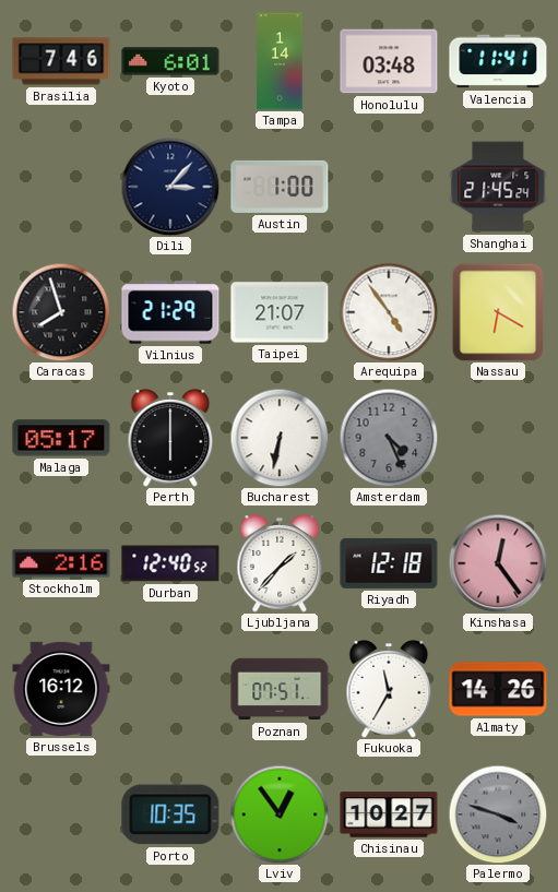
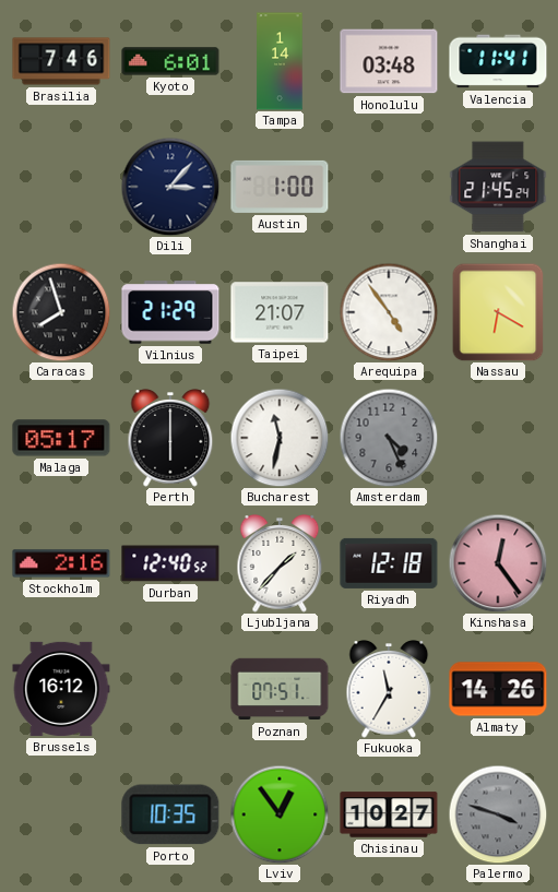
Bucharest: 6:32 -> 11:32
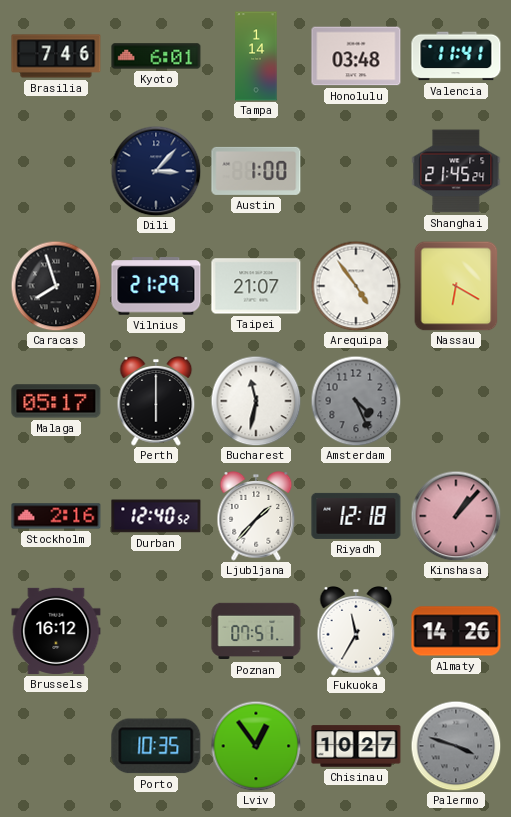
Kinshasa: 12:24 -> 1:07
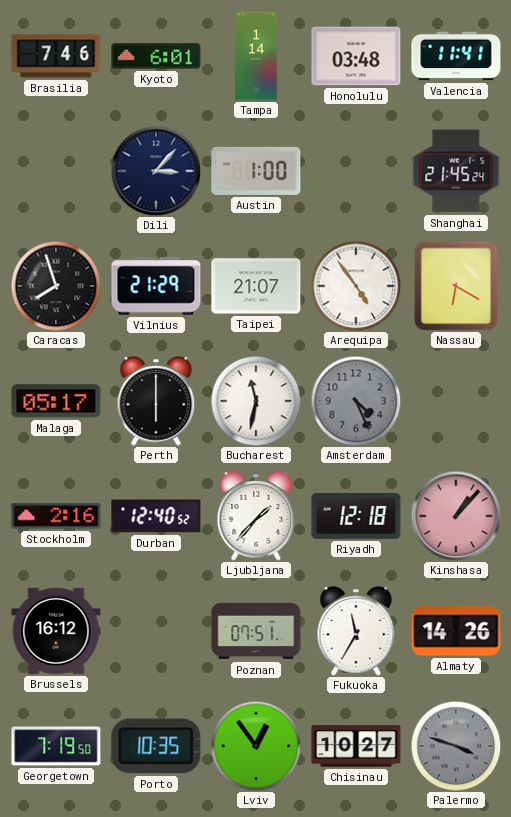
Georgetown: none -> 7:19
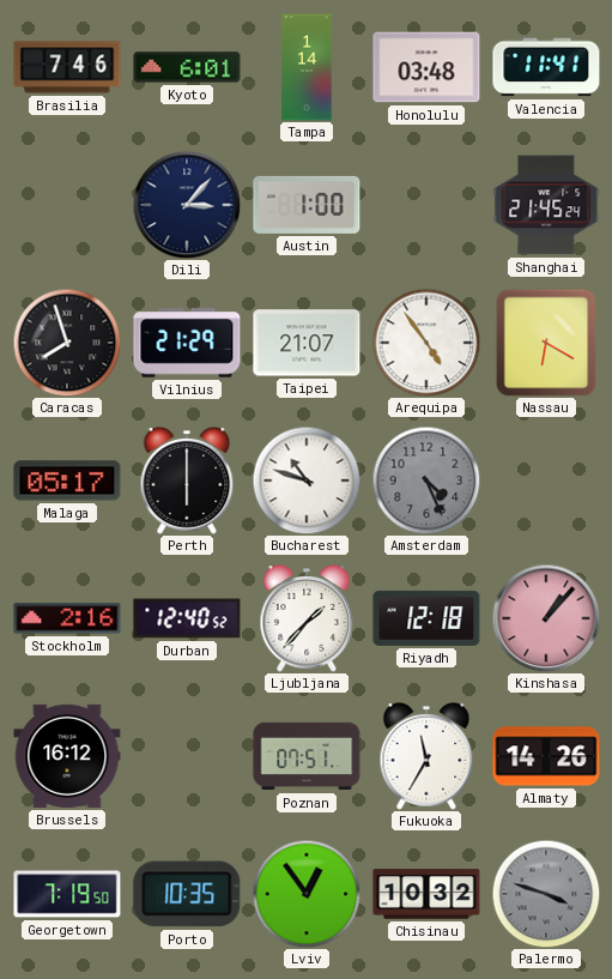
Bucharest: 11:32 -> 10:48
Chisinau: 10:27 -> 10:32
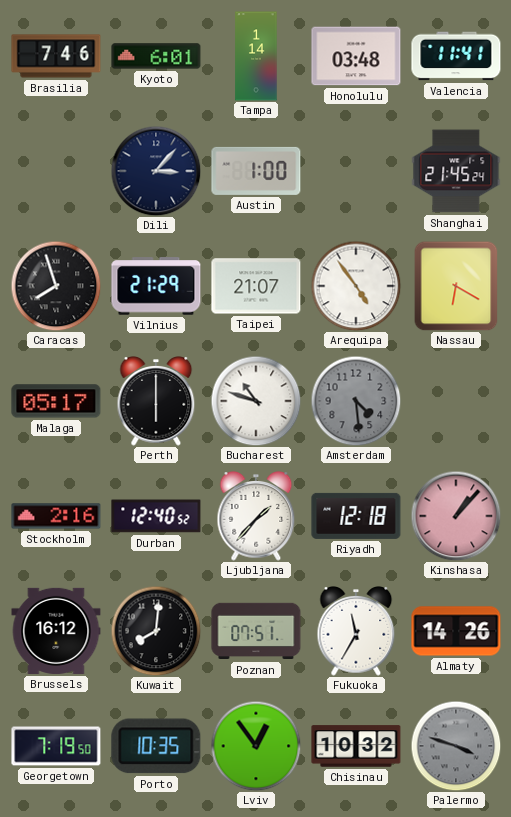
Amsterdam: 4:26 -> 4:29
Kuwait: none -> 8:01
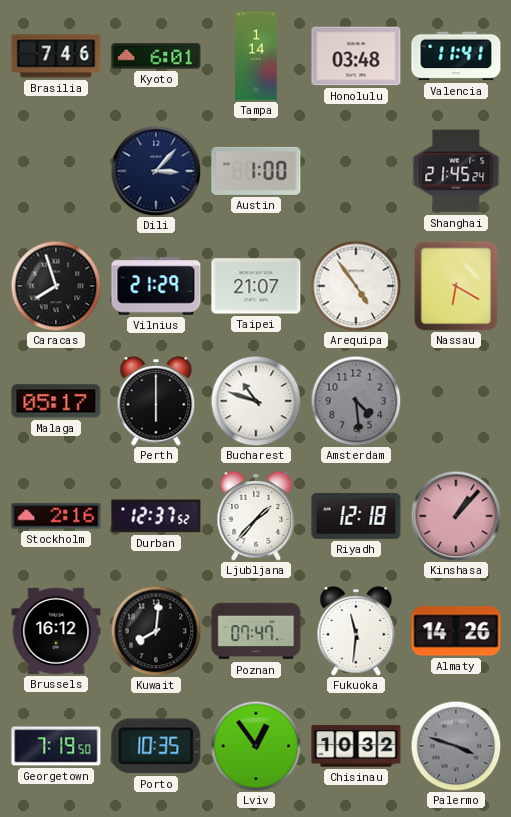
Durban: 12:40 -> 12:37
Poznan: 07:51 -> 07:47
Fukuoka: 11:35 -> 11:31
